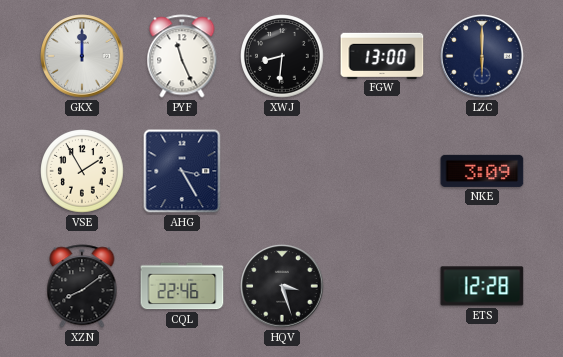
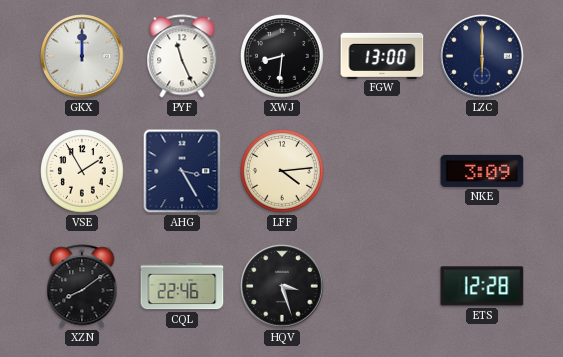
LFF: none -> 4:14
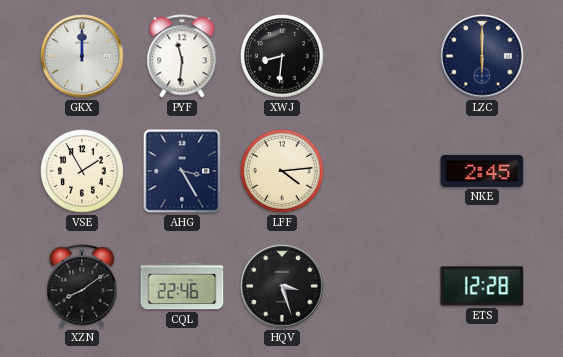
PYF: 11:26 -> 11:31
FGW: 13:00 -> none
NKE: 3:09 -> 2:45
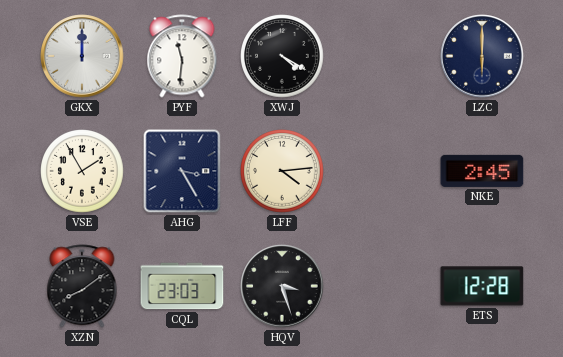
XWJ: 8:31 -> 4:20
CQL: 22:46 -> 23:03
